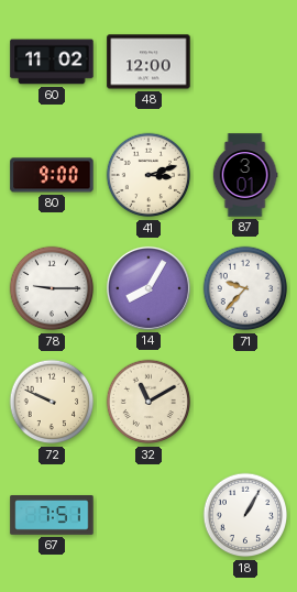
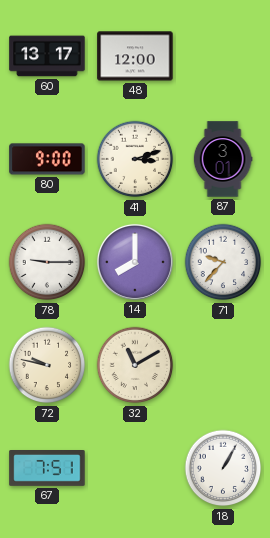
60: 11:02 -> 13:17
14: 8:05 -> 8:00
72: 9:49 -> 9:47
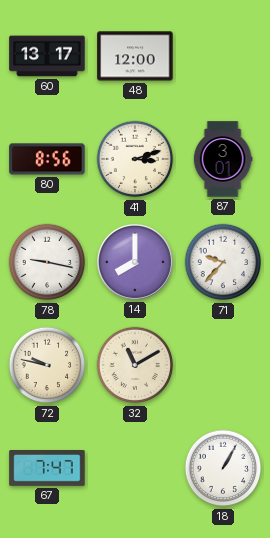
80: 9:00 -> 8:56
78: 9:15 -> 9:17
67: 7:51 -> 7:47
